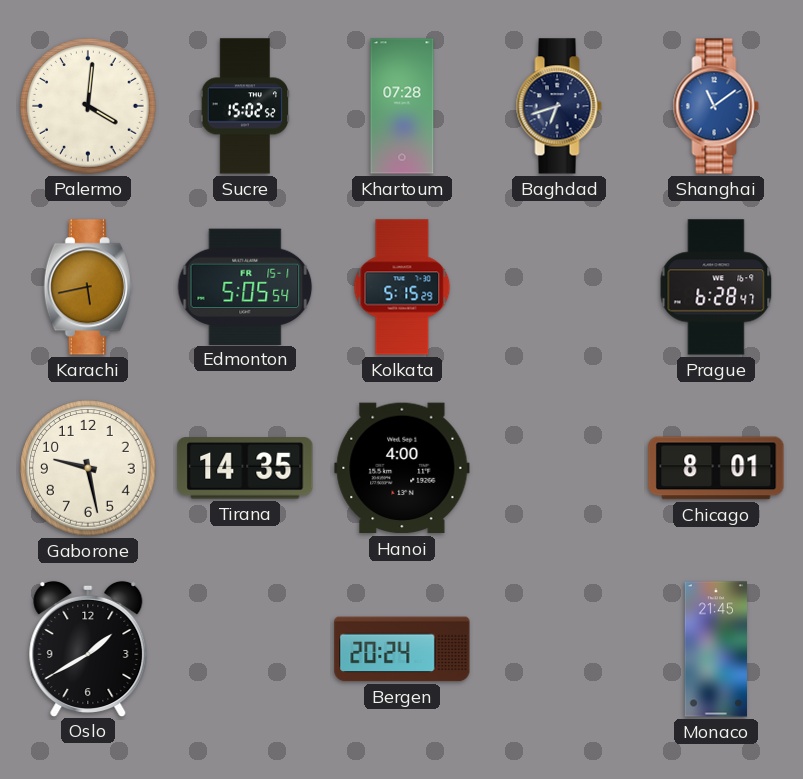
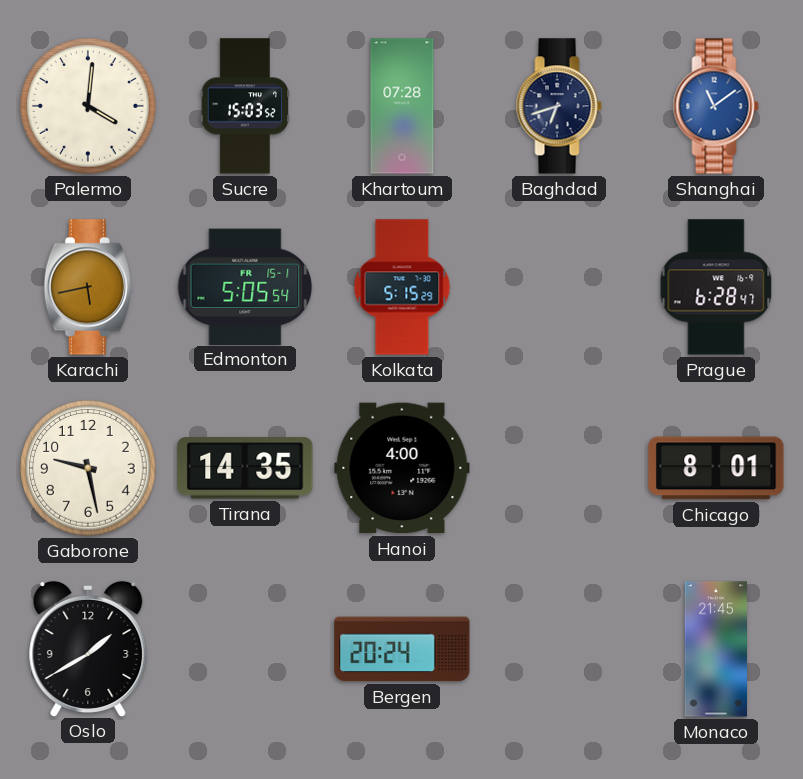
Sucre: 15:02 -> 15:03
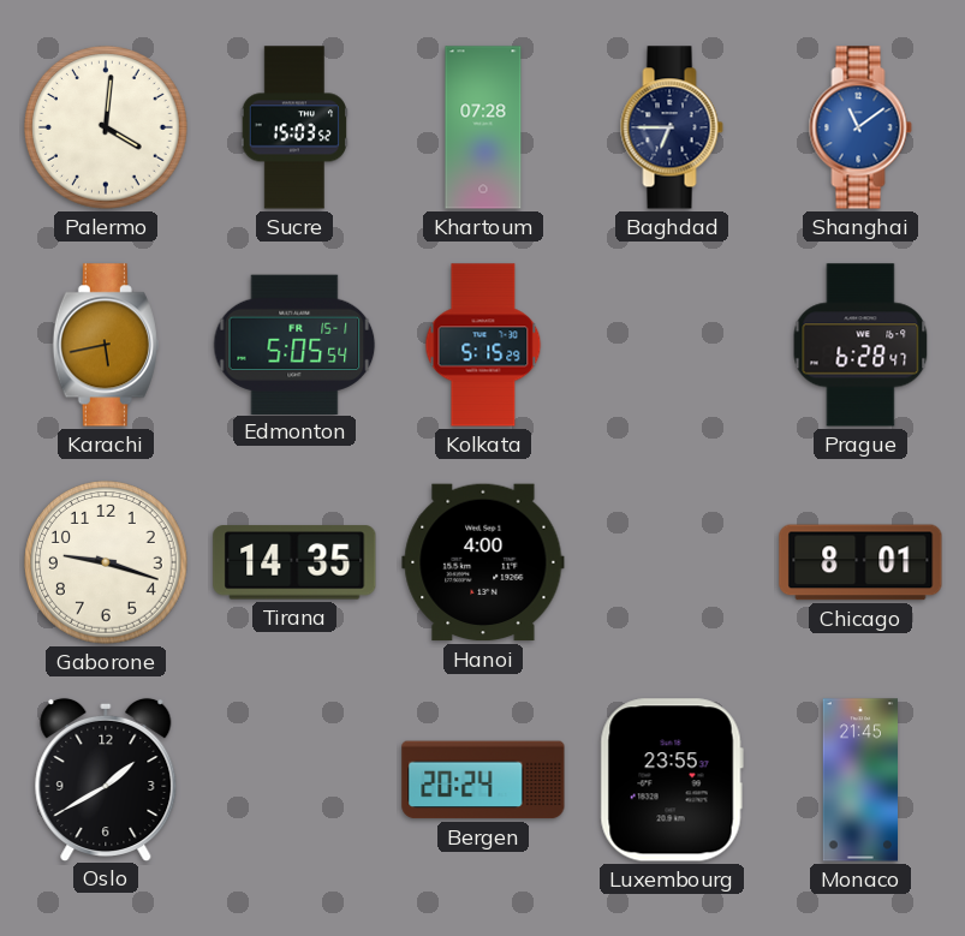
Baghdad: 6:42 -> 6:45
Gaborone: 9:28 -> 9:18
Luxembourg: none -> 23:55
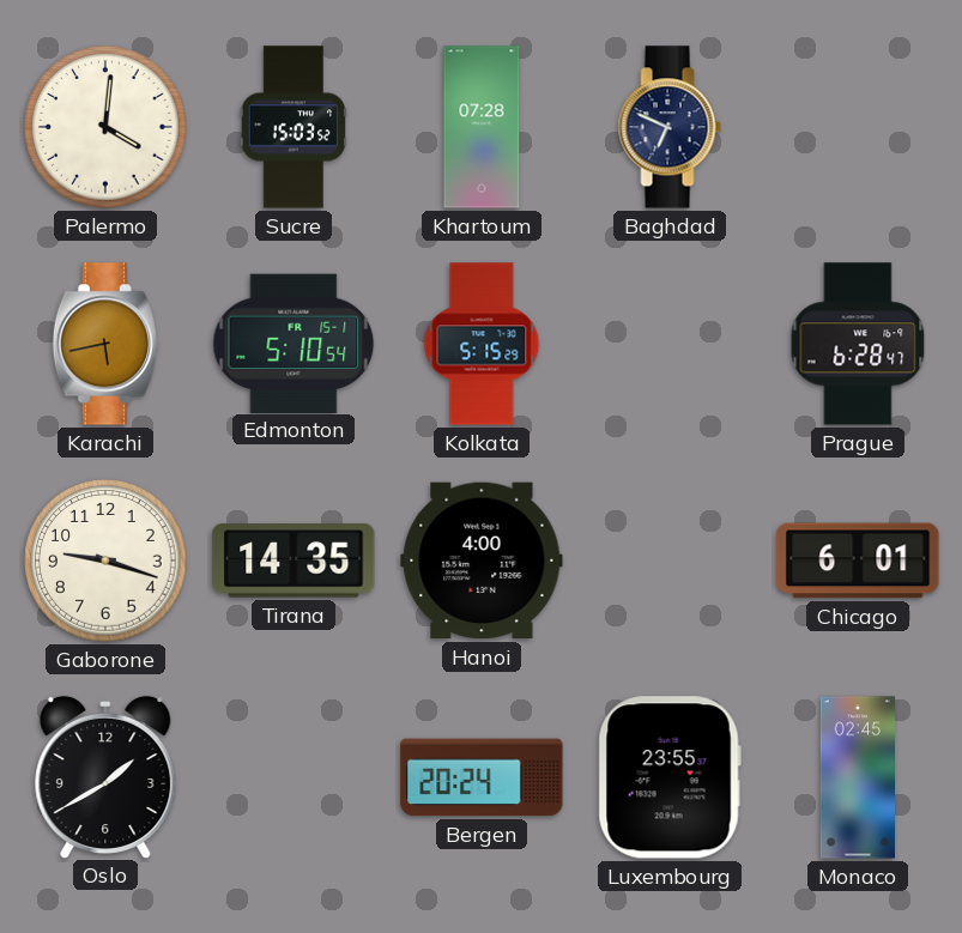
Baghdad: 6:45 -> 6:49
Shanghai: 11:09 -> none
Edmonton: 5:05 -> 5:10
Chicago: 8:01 -> 6:01
Monaco: 21:45 -> 02:45
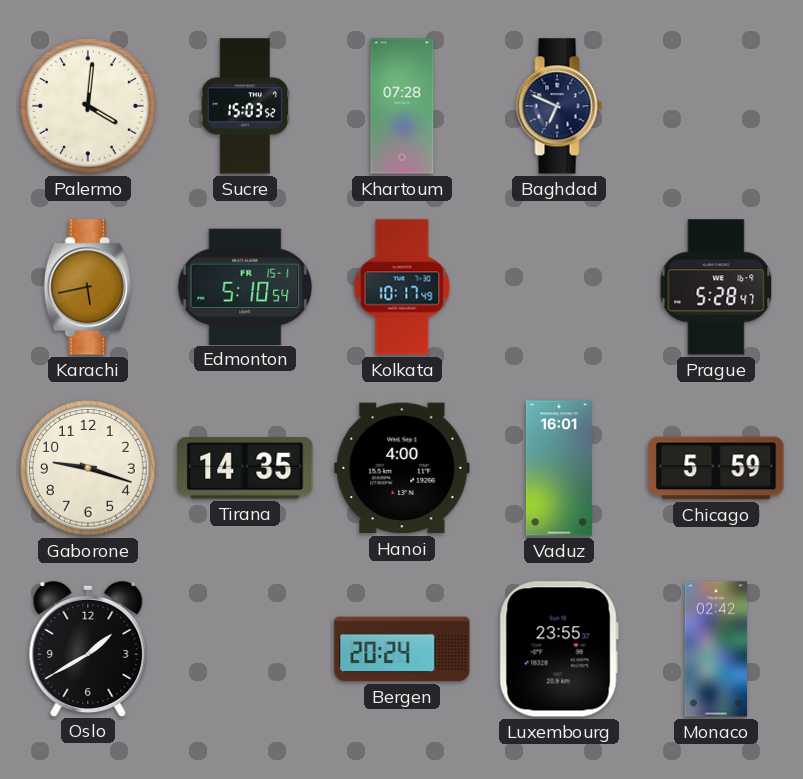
Kolkata: 5:15 -> 10:17
Prague: 6:28 -> 5:28
Vaduz: none -> 16:01
Chicago: 6:01 -> 5:59
Monaco: 02:45 -> 02:42
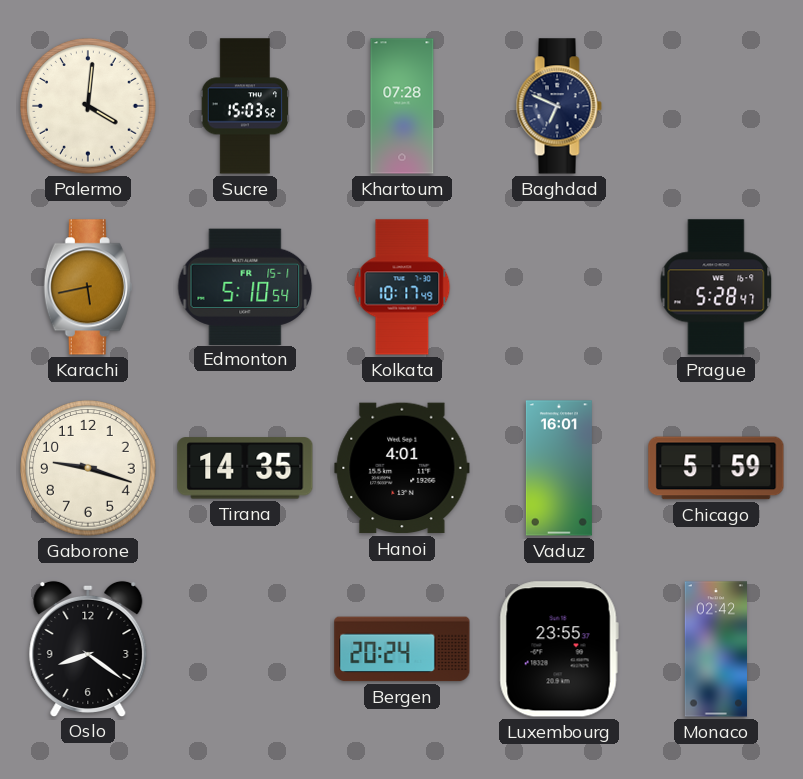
Hanoi: 4:00 -> 4:01
Oslo: 1:40 -> 8:21
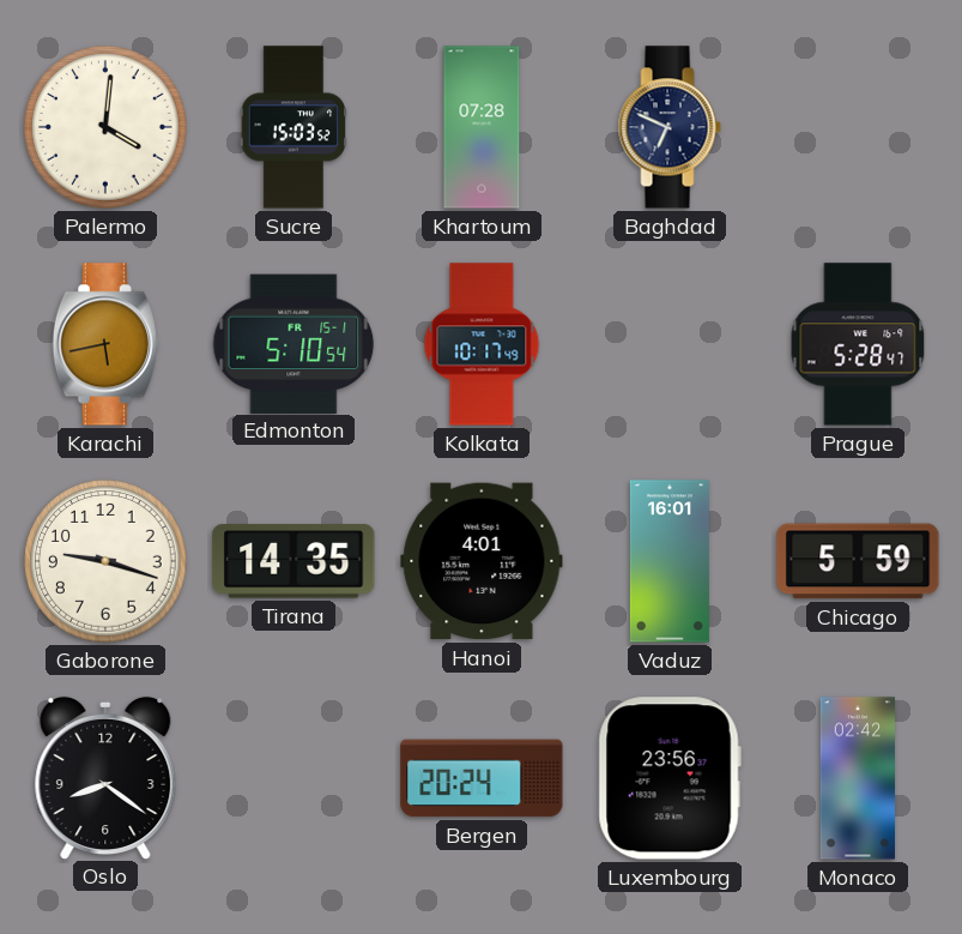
Luxembourg: 23:55 -> 23:56
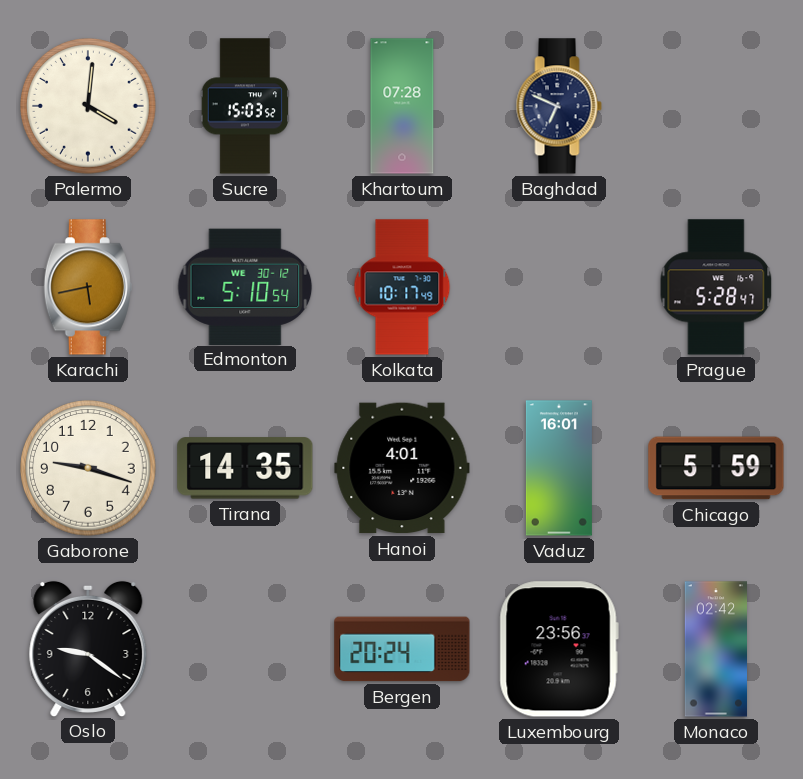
Edmonton date: FR 15-1 -> WE 30-12
Oslo: 8:21 -> 9:21
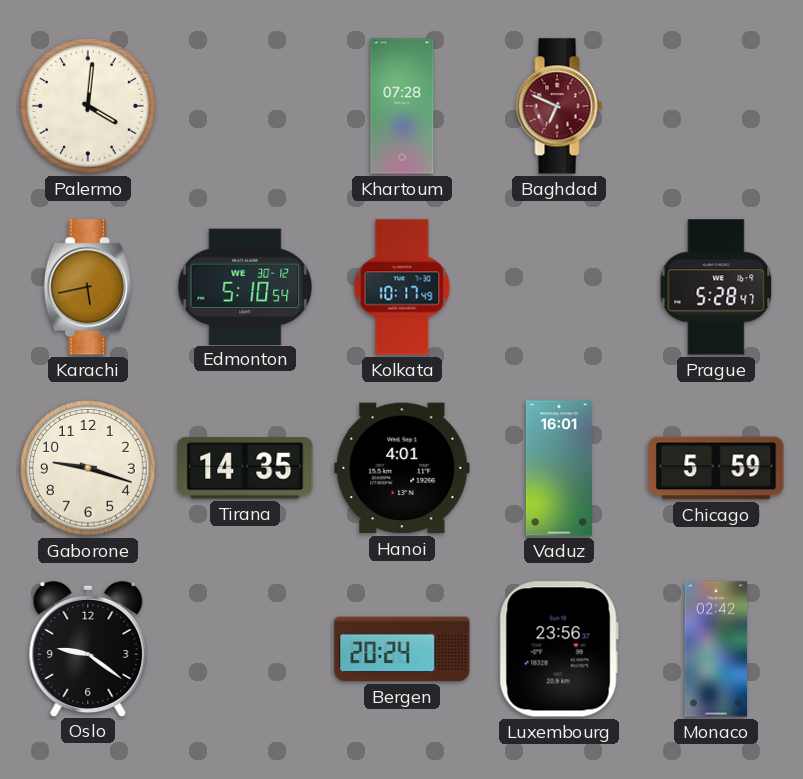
Sucre: 15:03 -> none
Baghdad dial: navy -> burgundy
